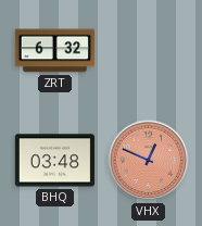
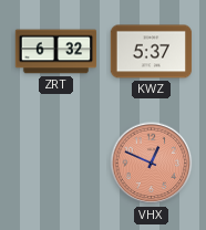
KWZ: none -> 5:37
BHQ: 03:48 -> none
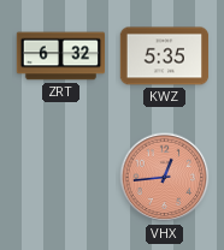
KWZ: 5:37 -> 5:35
VHX: 12:49 -> 12:44
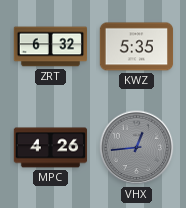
MPC: none -> 4:26
VHX dial: salmon -> grey
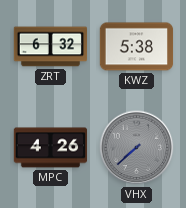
KWZ: 5:35 -> 5:38
VHX: 12:44 -> 7:38
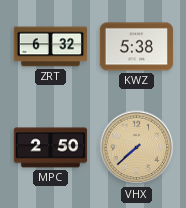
MPC: 4:26 -> 2:50
VHX dial: grey -> champagne
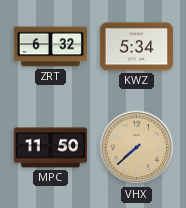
KWZ: 5:38 -> 5:34
MPC: 2:50 -> 11:50
